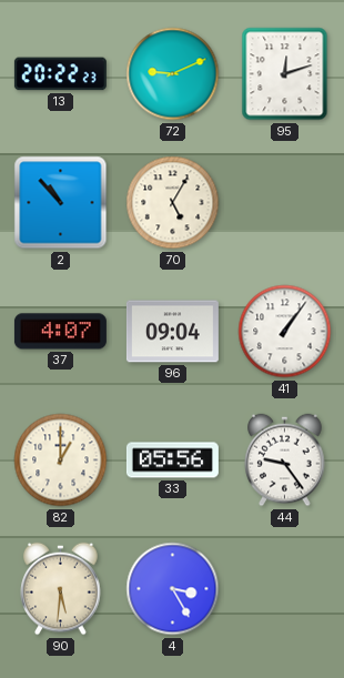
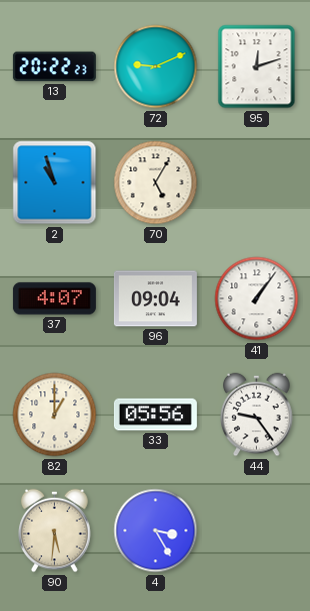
2: 10:53 -> 10:57
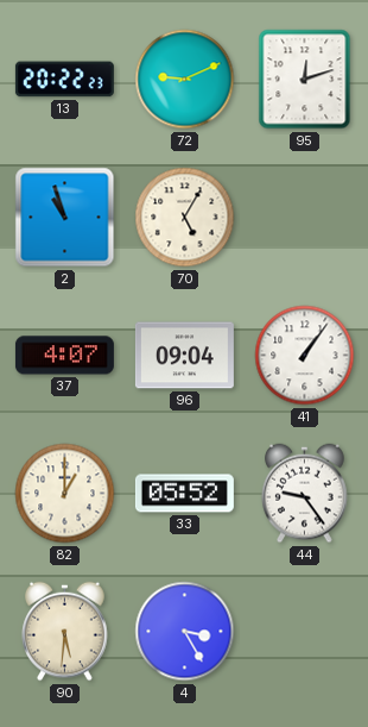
33: 05:56 -> 05:52
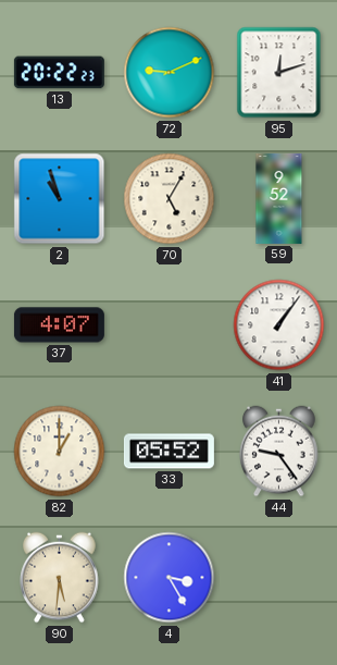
59: none -> 9:52
96: 09:04 -> none
